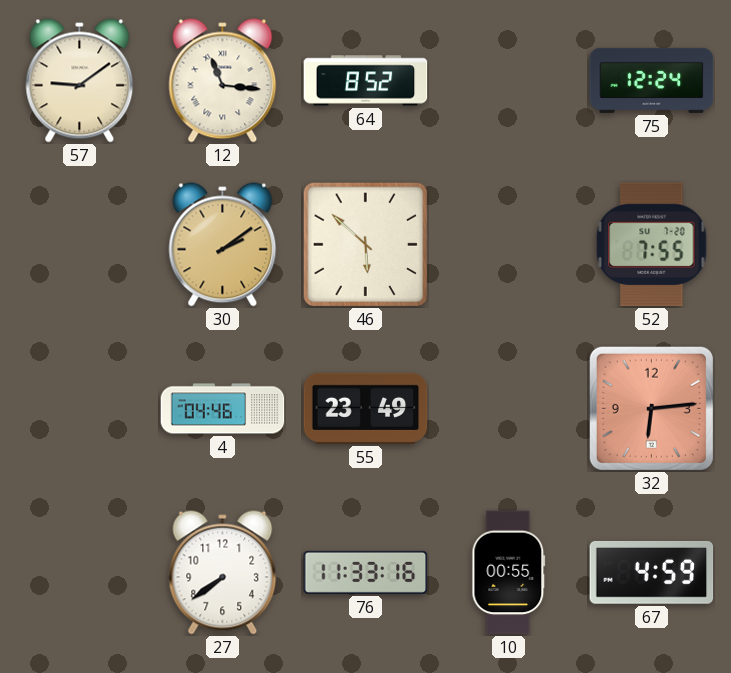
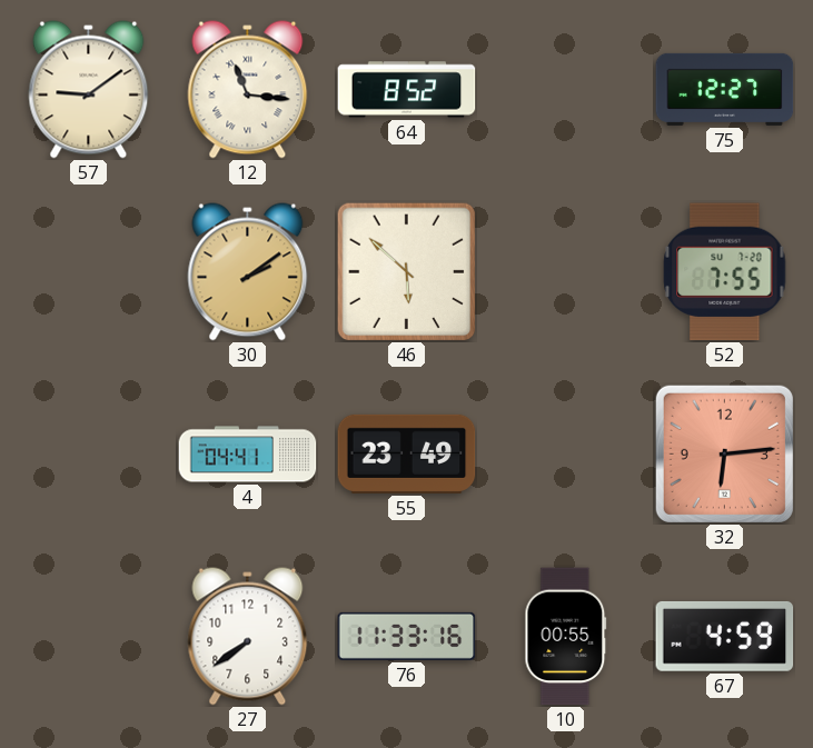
75: 12:24 -> 12:27
4: 04:46 -> 04:41
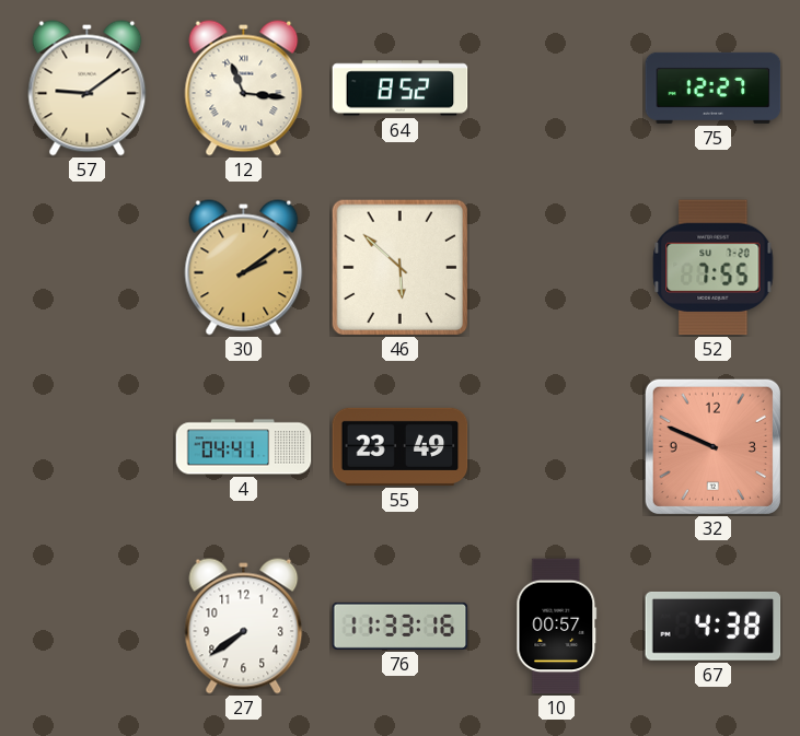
32: 6:14 -> 9:49
10: 00:55 -> 00:57
67: 4:59 -> 4:38
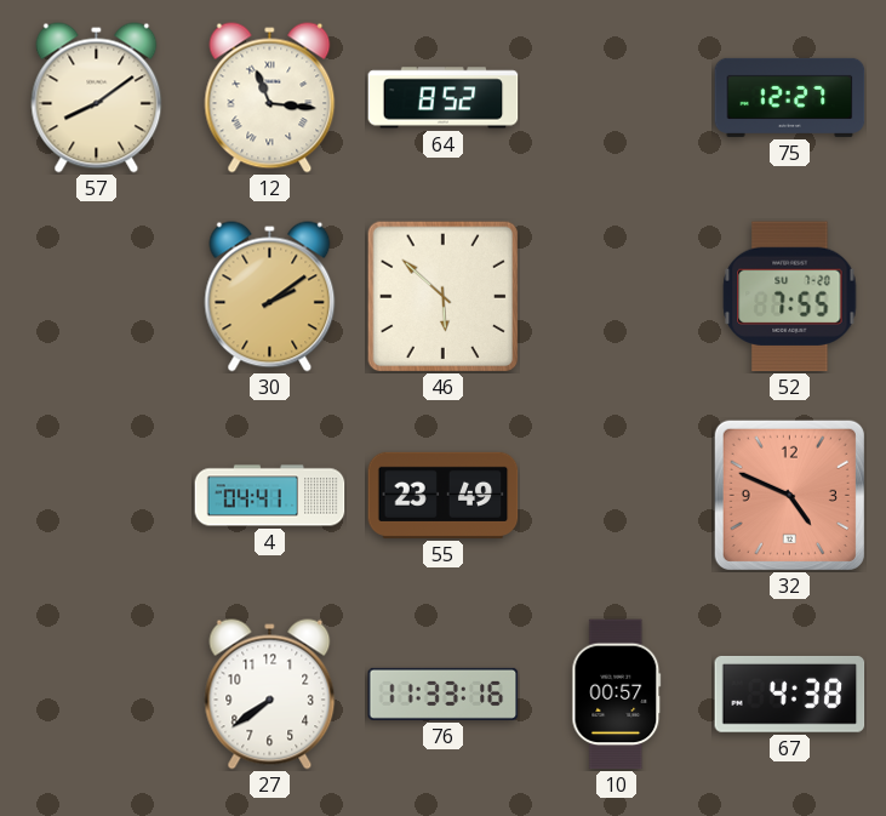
57: 9:09 -> 8:09
32: 9:49 -> 4:49
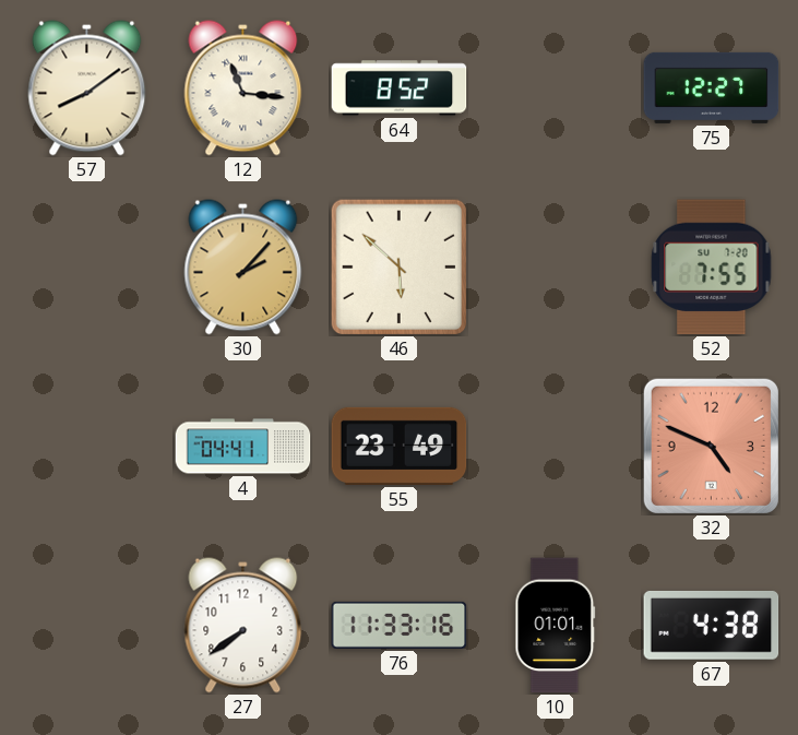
30: 2:09 -> 2:07
10: 00:57 -> 01:01
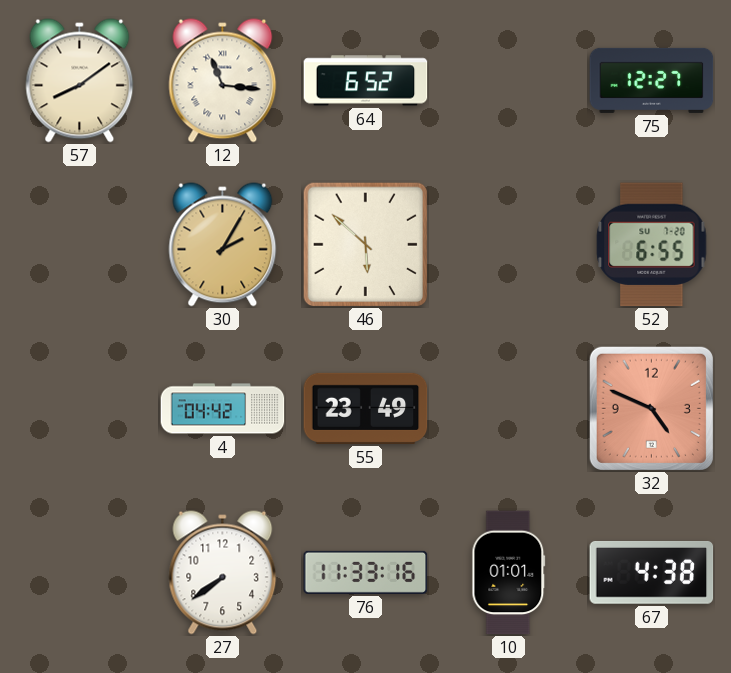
64: 8:52 -> 6:52
30: 2:07 -> 2:05
52: 7:55 -> 6:55
4: 04:41 -> 04:42
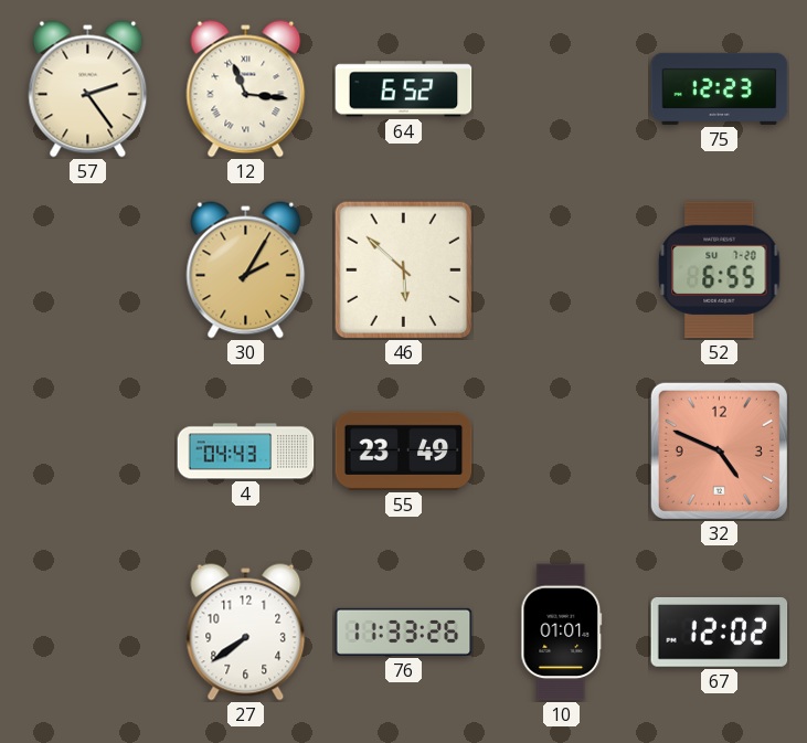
57: 8:09 -> 2:24
75: 12:27 -> 12:23
4: 04:42 -> 04:43
76: 11:33:16 -> 11:33:26
67: 4:38 -> 12:02
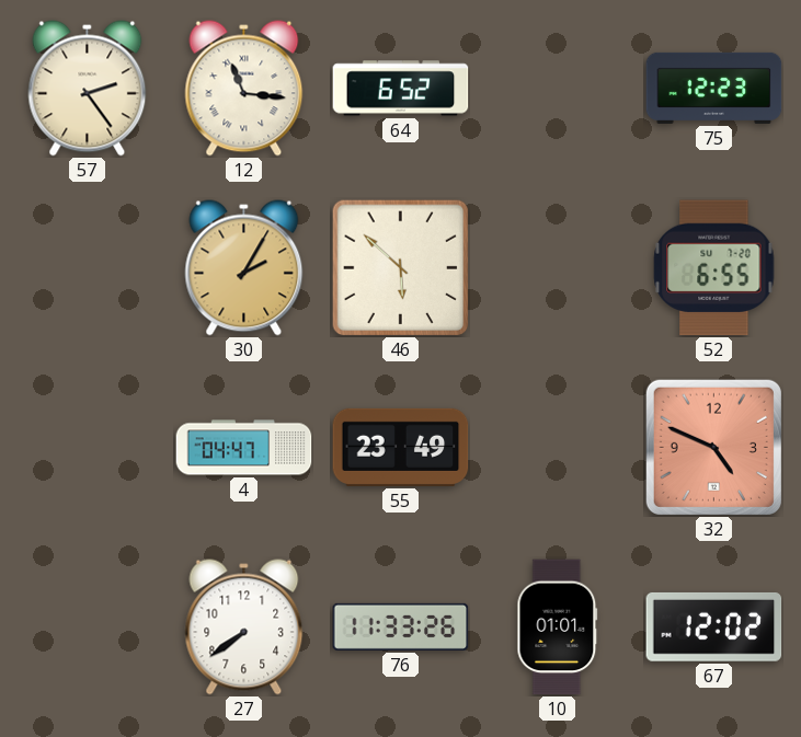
4: 04:43 -> 04:47
